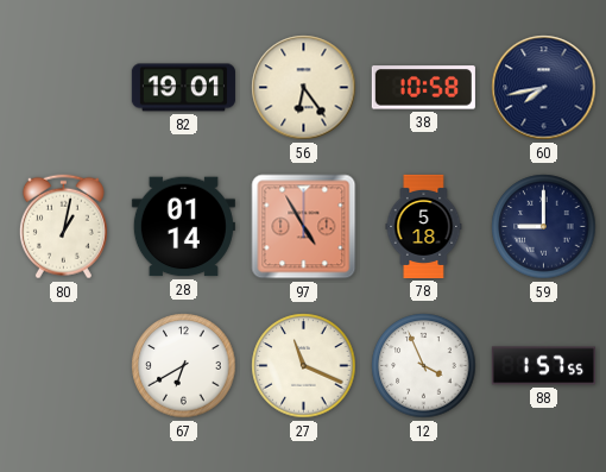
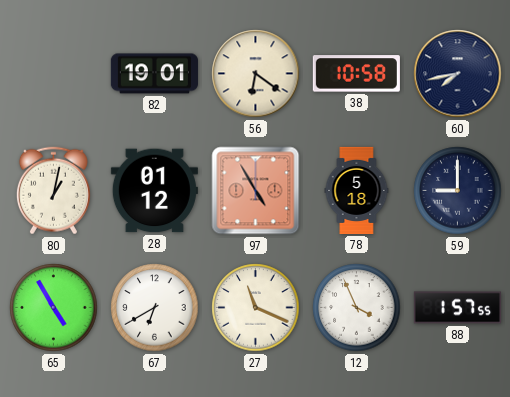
56: 6:24 -> 6:21
28: 01:14 -> 01:12
65: none -> 4:55
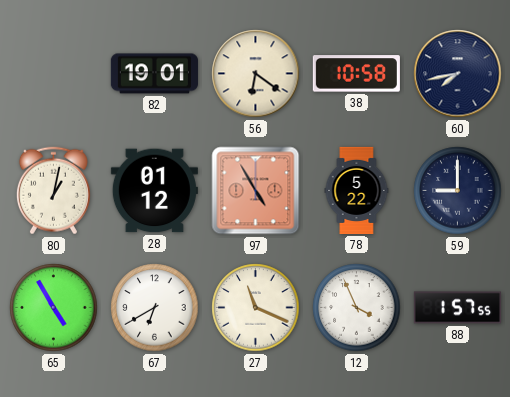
78: 5:18 -> 5:22
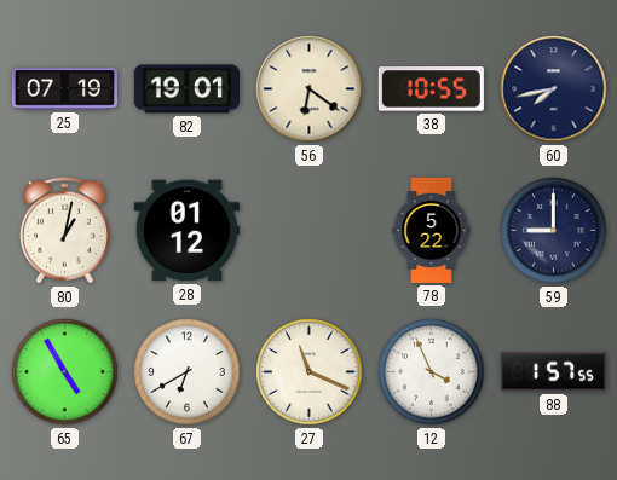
25: none -> 07:19
38: 10:58 -> 10:55
97: 4:55 -> none
